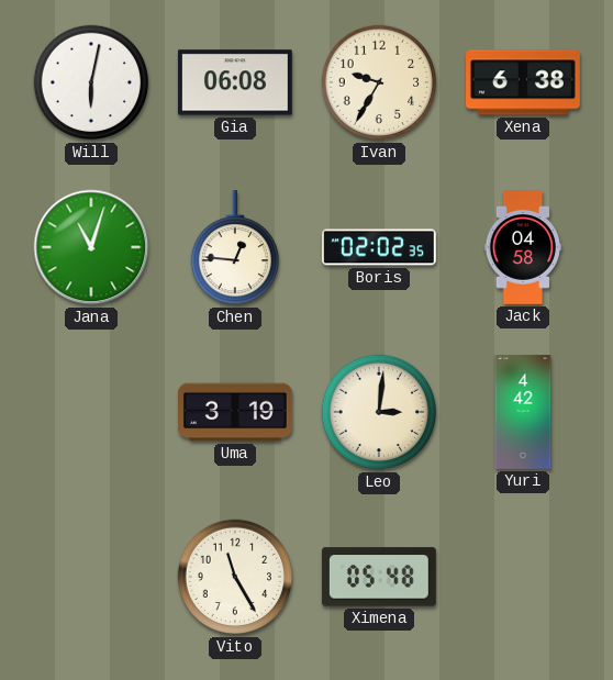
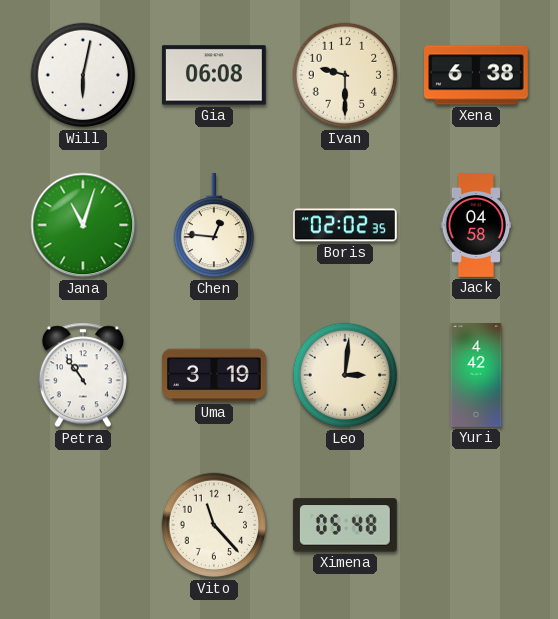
Ivan: 9:35 -> 9:30
Petra: none -> 10:54
Vito: 11:25 -> 11:23
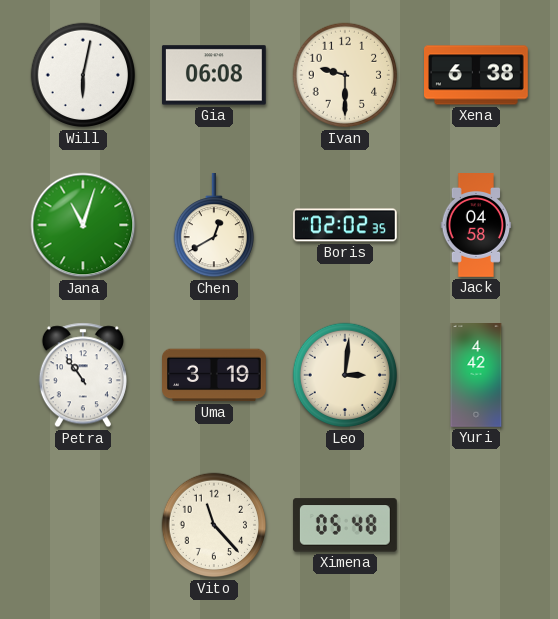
Chen: 12:46 -> 12:40
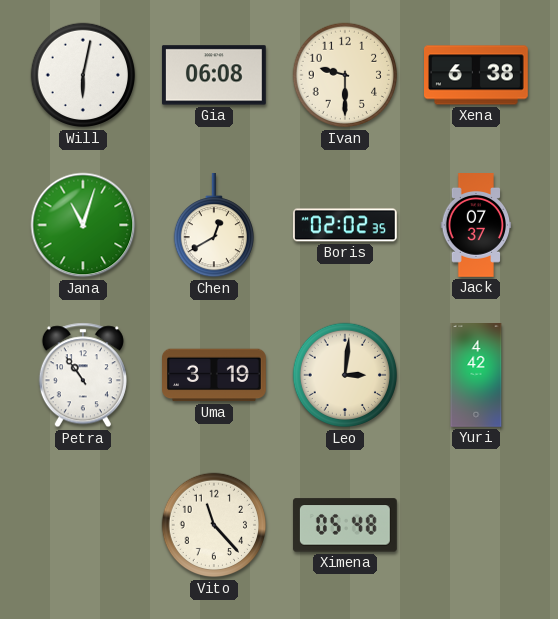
Jack: 04:58 -> 07:37
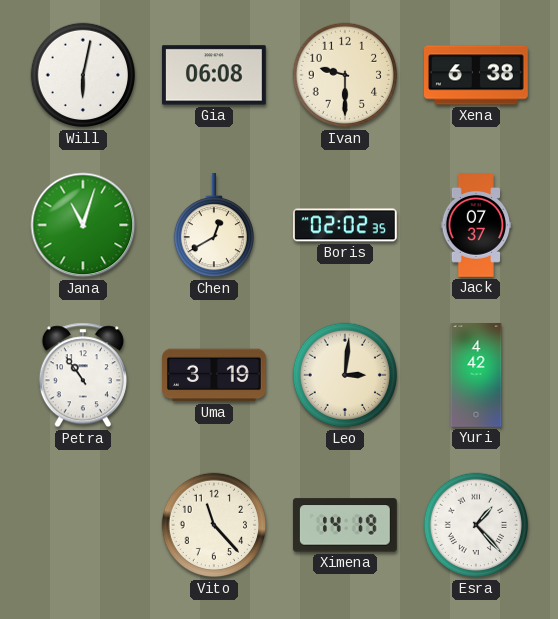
Ximena: 05:48 -> 14:19
Esra: none -> 1:23
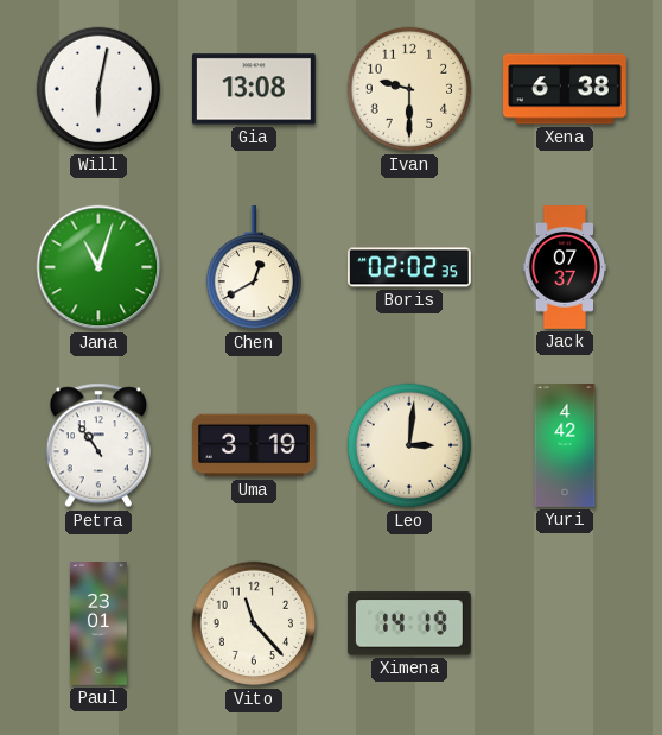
Gia: 06:08 -> 13:08
Paul: none -> 23:01
Esra: 1:23 -> none
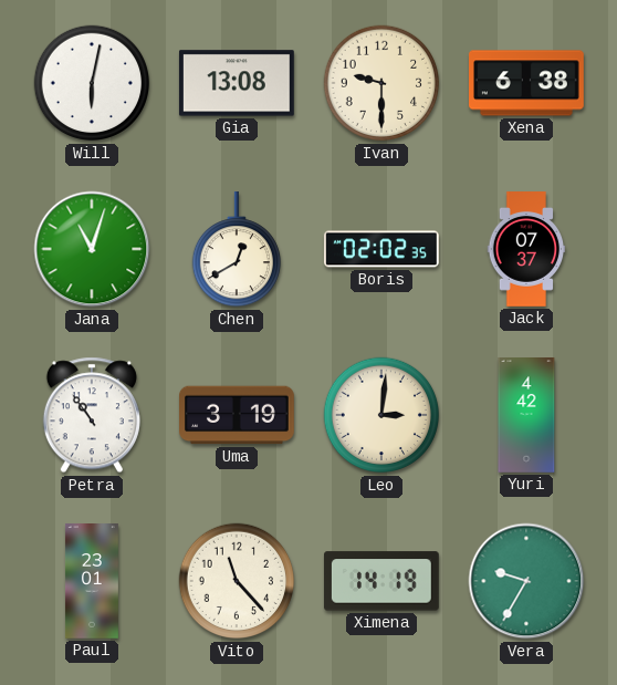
Vera: none -> 9:35
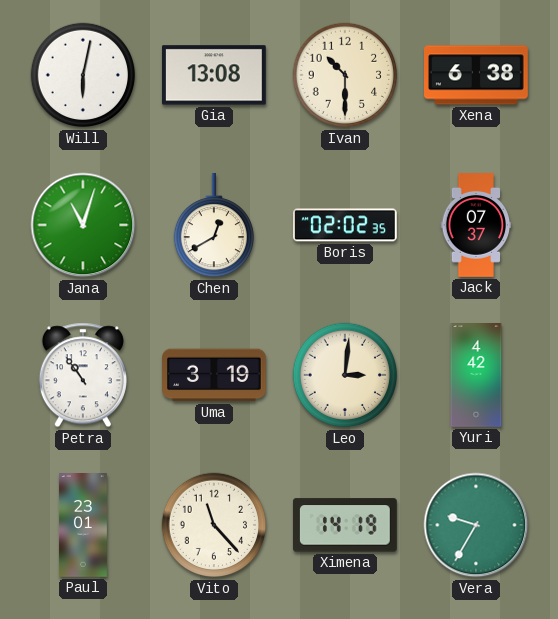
Ivan: 9:30 -> 10:30
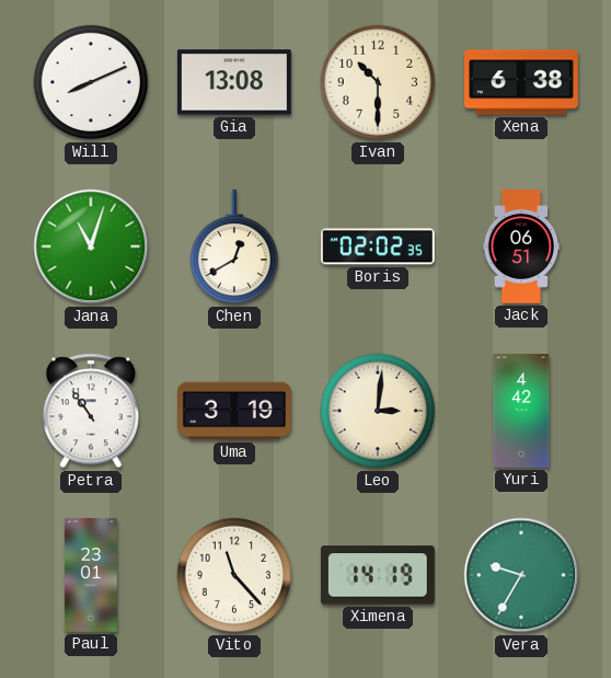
Will: 6:02 -> 8:11
Jack: 07:37 -> 06:51
